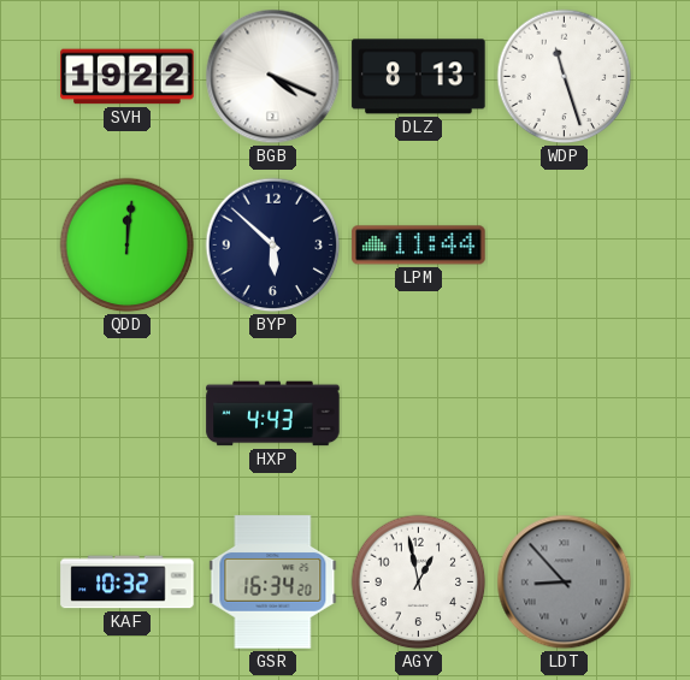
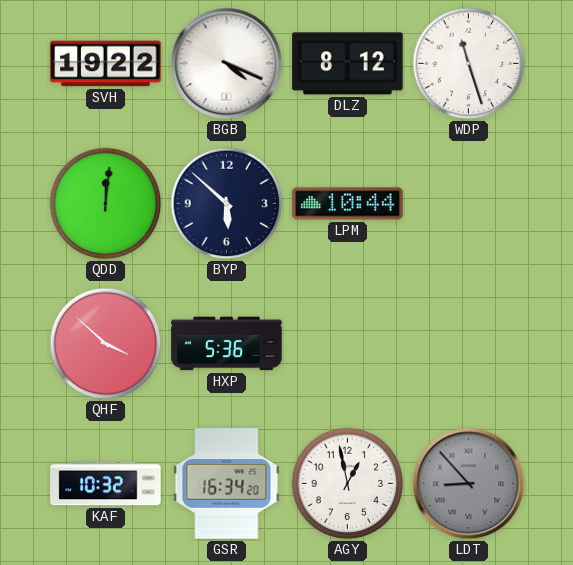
DLZ: 8:13 -> 8:12
LPM: 11:44 -> 10:44
QHF: none -> 3:52
HXP: 4:43 -> 5:36
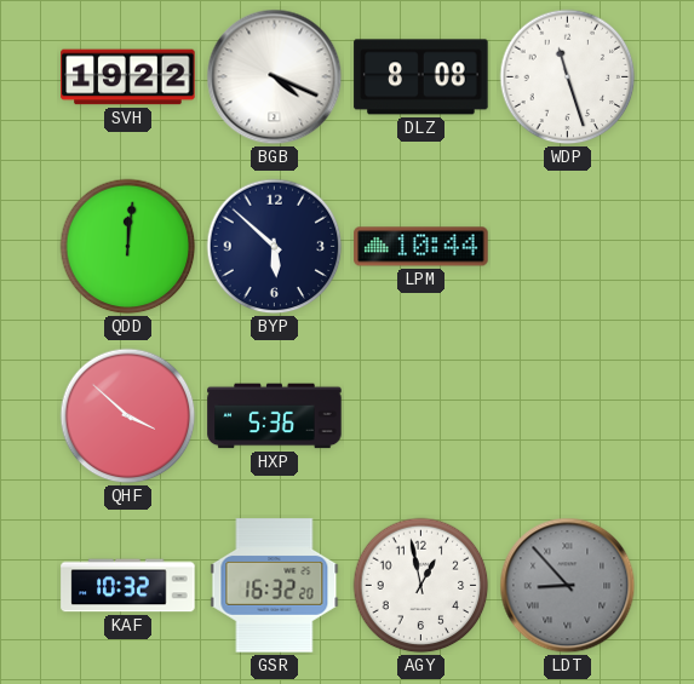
DLZ: 8:12 -> 8:08
GSR: 16:34 -> 16:32
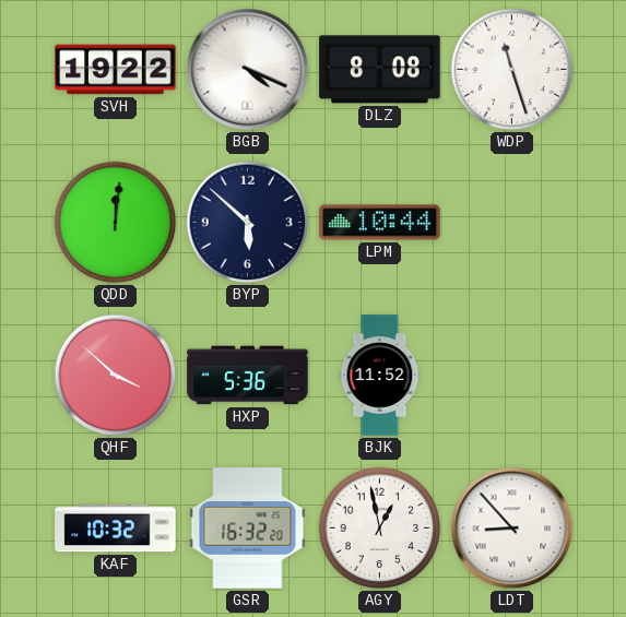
BJK: none -> 11:52
LDT dial: grey -> white
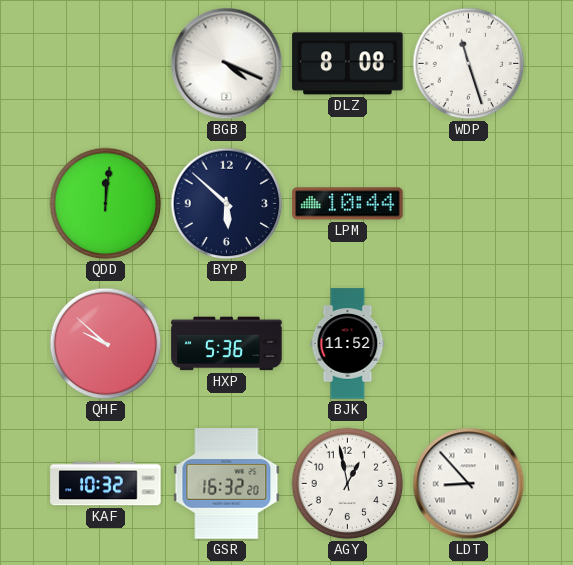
SVH: 19:22 -> none
QHF: 3:52 -> 9:52
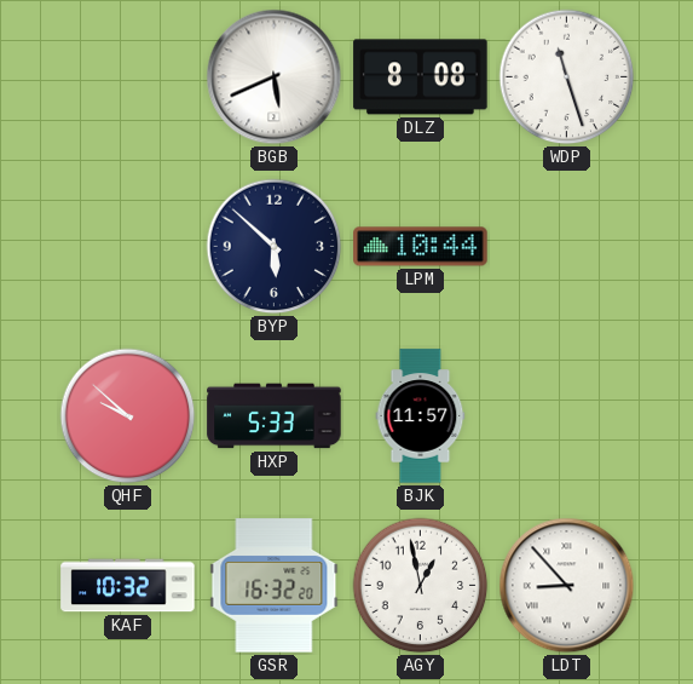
BGB: 4:19 -> 5:41
QDD: 12:01 -> none
HXP: 5:36 -> 5:33
BJK: 11:52 -> 11:57
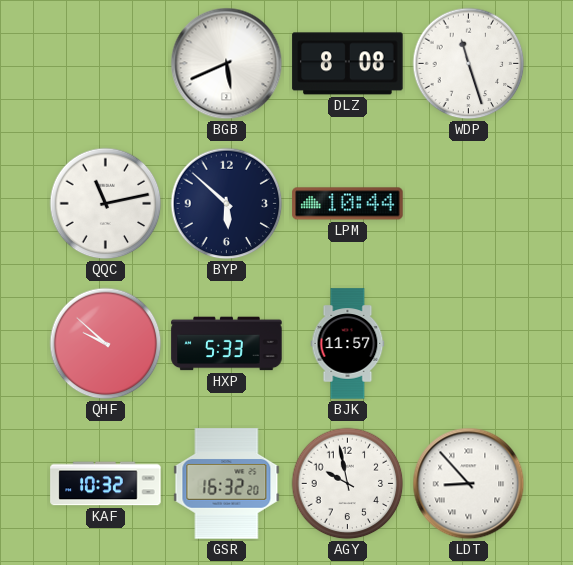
QQC: none -> 11:13
AGY: 12:58 -> 9:58
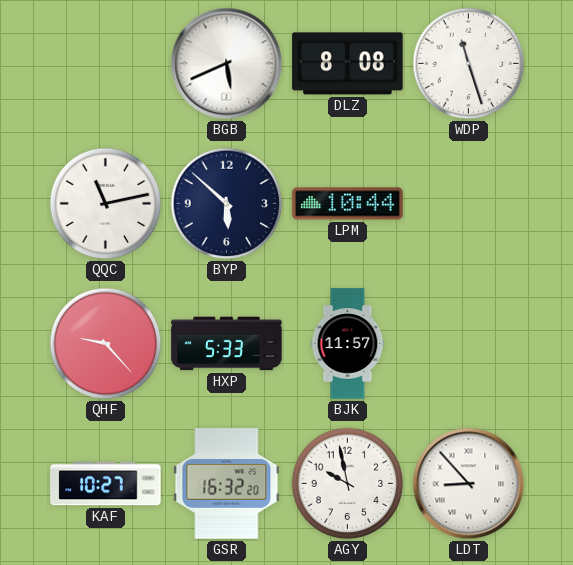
QHF: 9:52 -> 9:23
KAF: 10:32 -> 10:27
